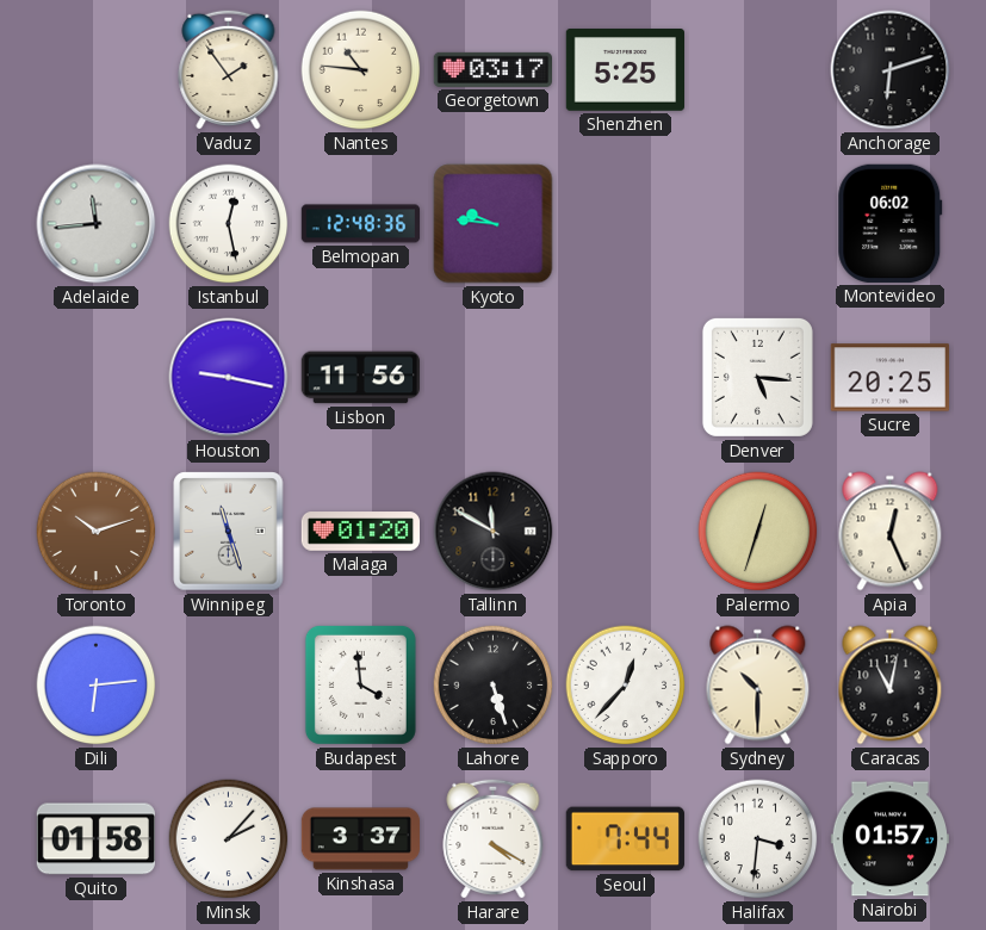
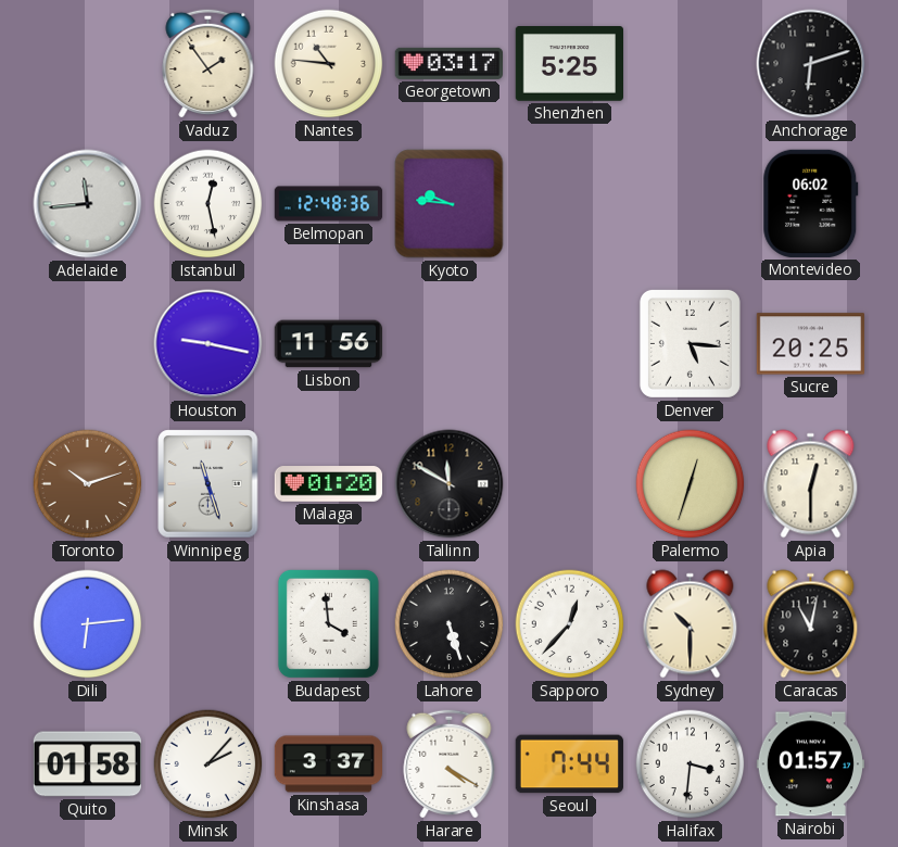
Apia: 12:26 -> 12:30
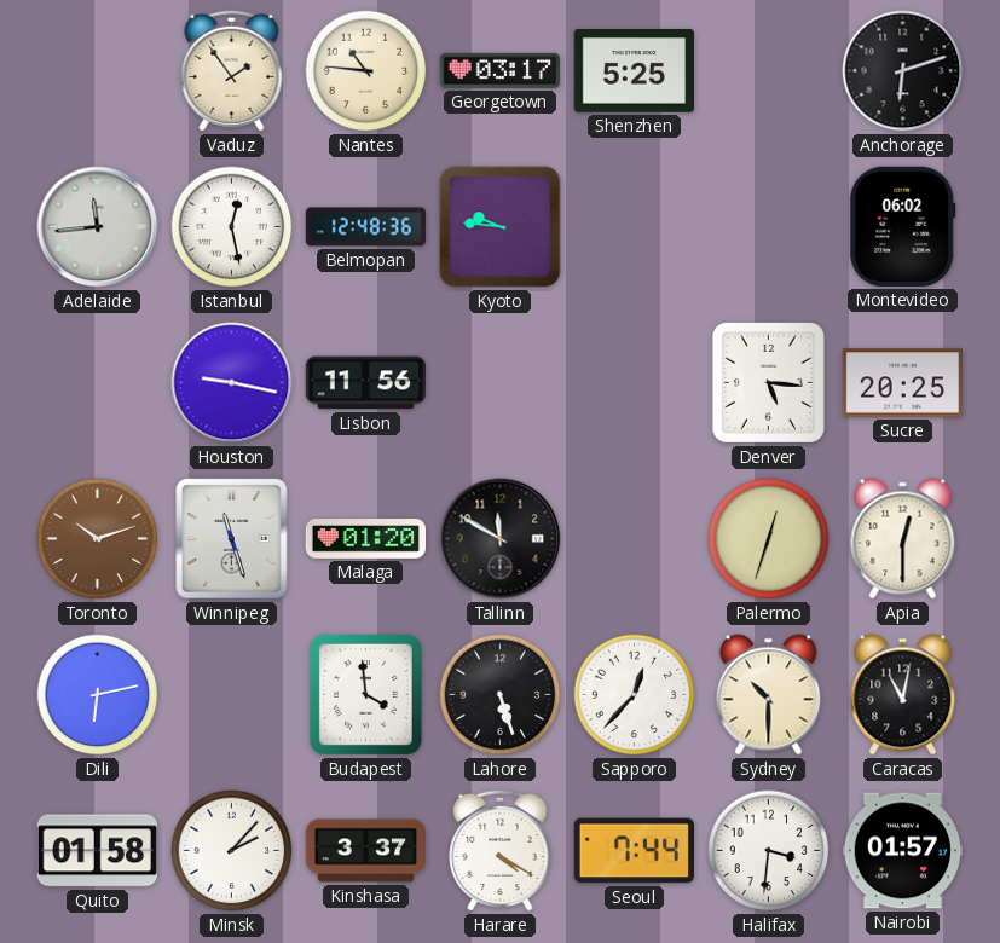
Dili: 6:14 -> 6:13
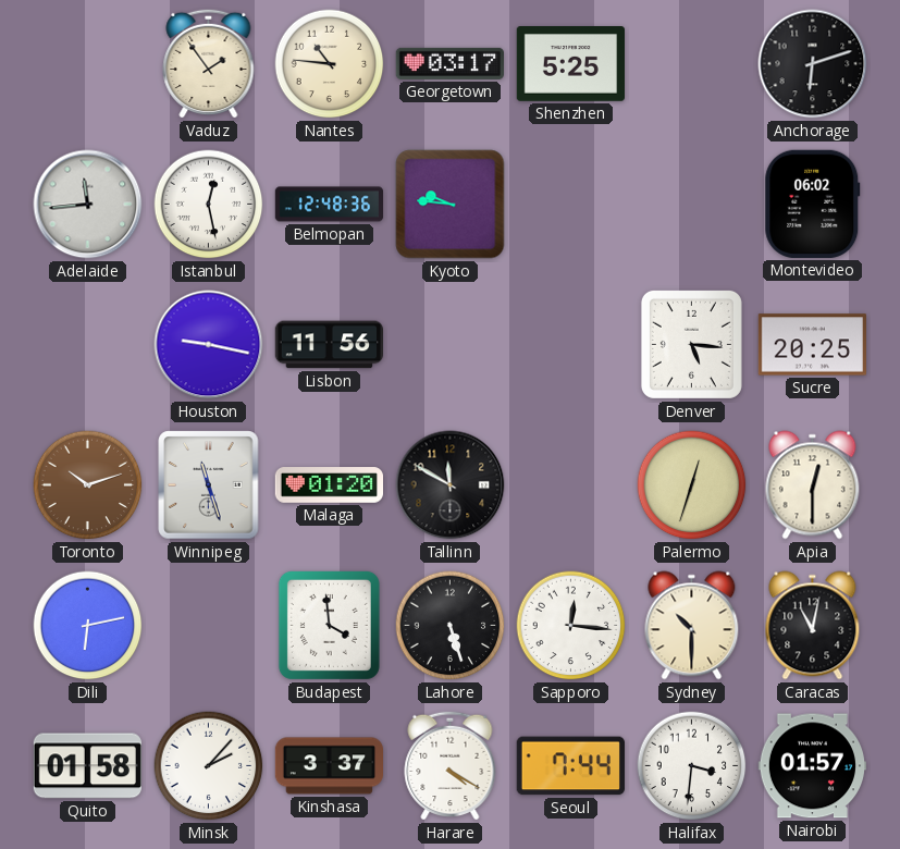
Sapporo: 12:37 -> 12:16
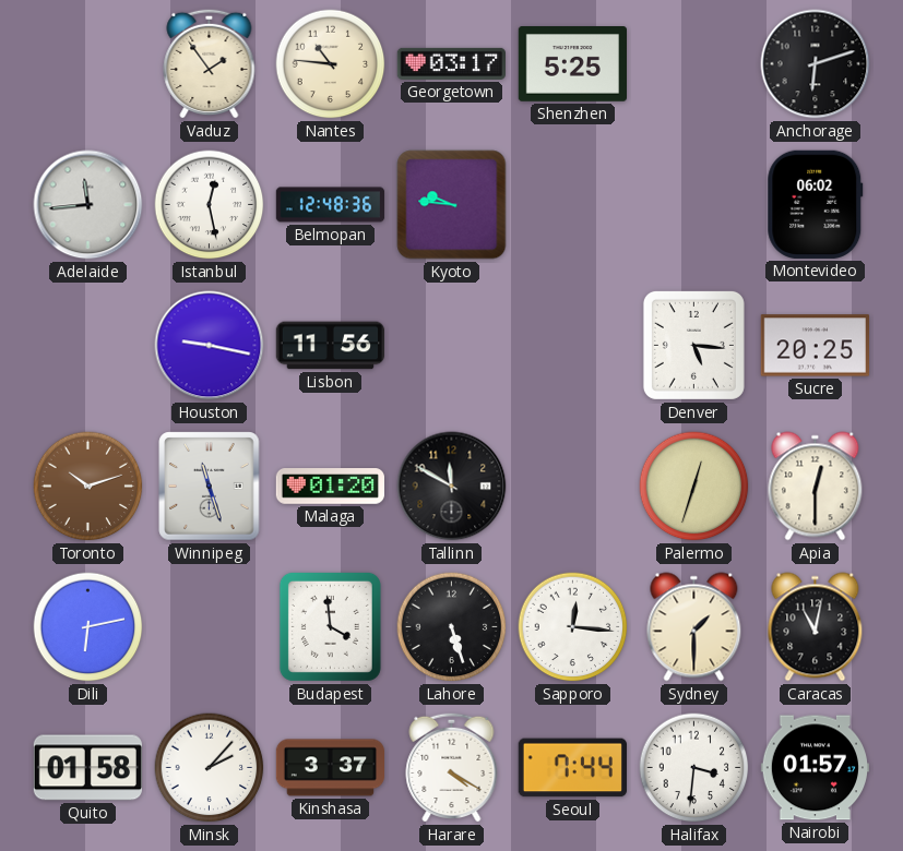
Sydney: 10:30 -> 1:30
